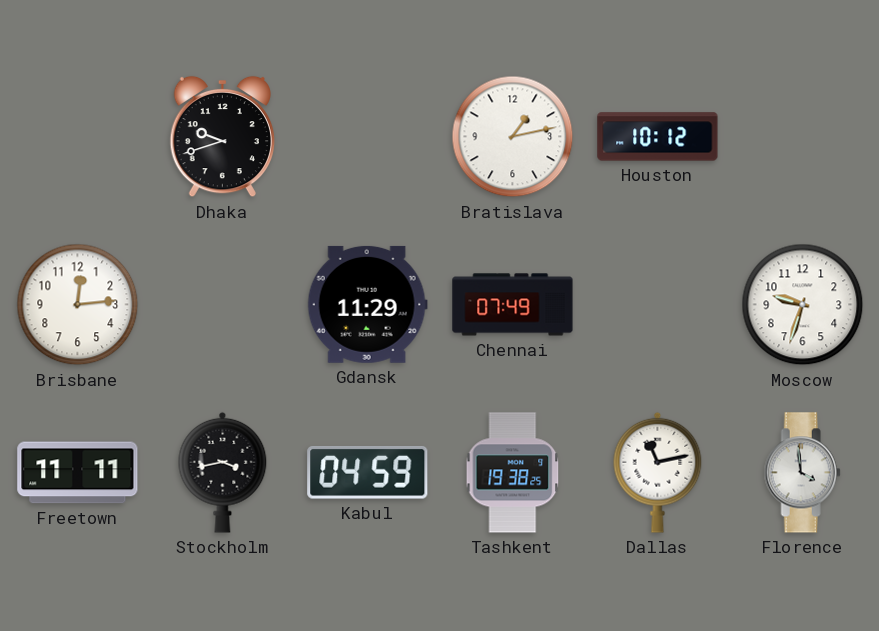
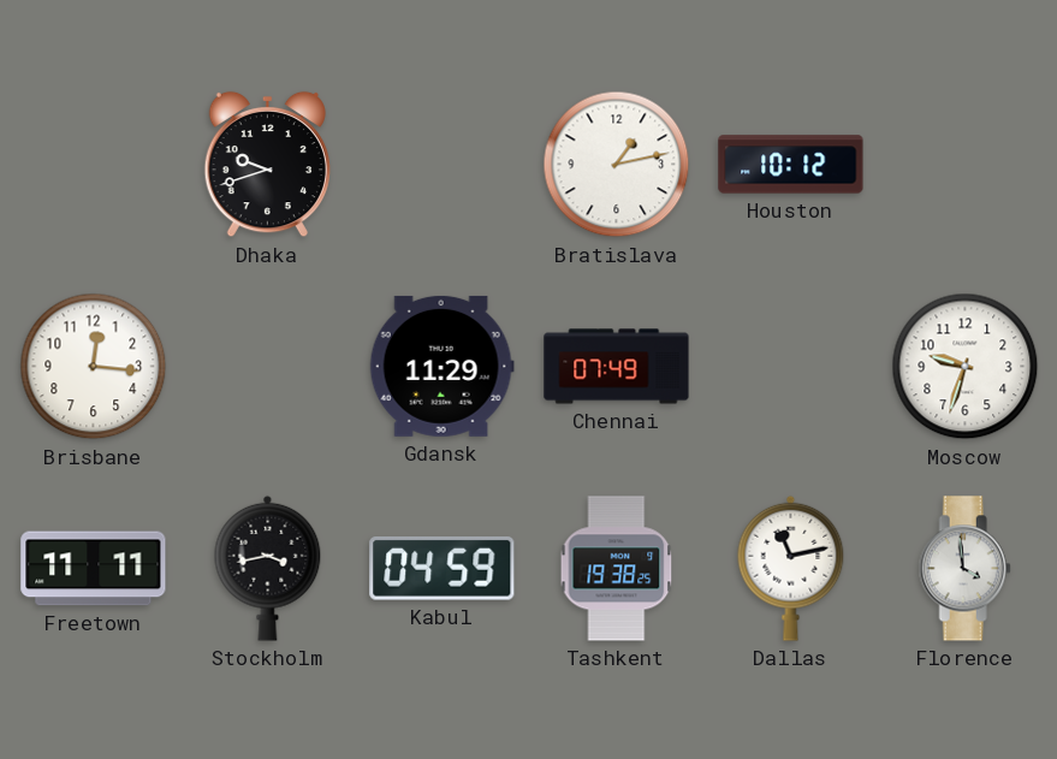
Brisbane: 12:14 -> 12:16
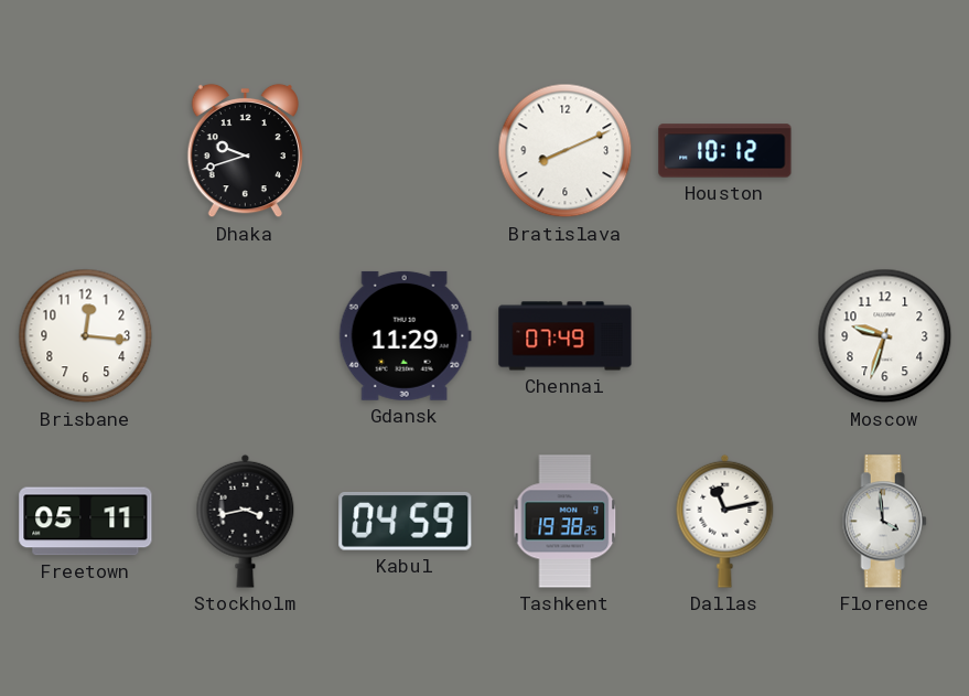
Bratislava: 1:13 -> 8:11
Freetown: 11:11 -> 05:11
